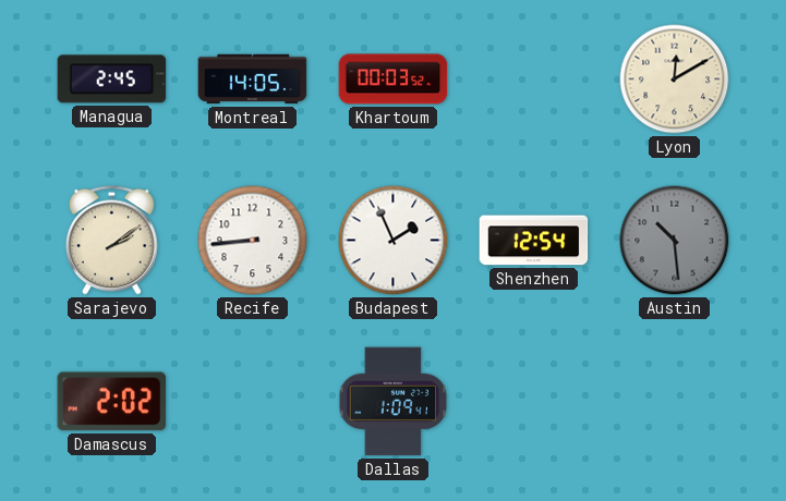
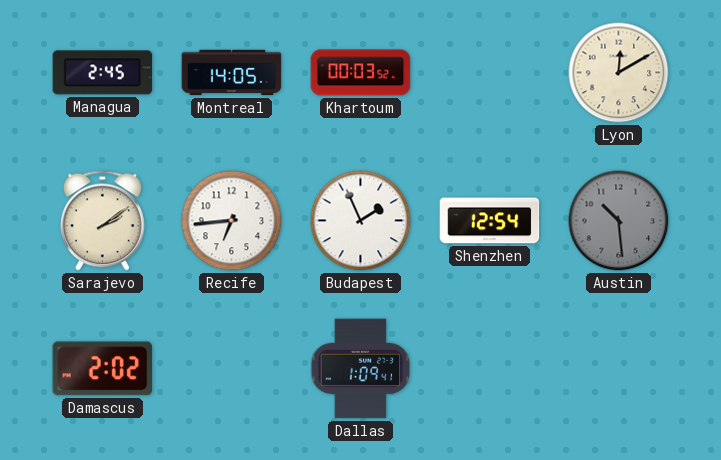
Recife: 8:44 -> 6:44
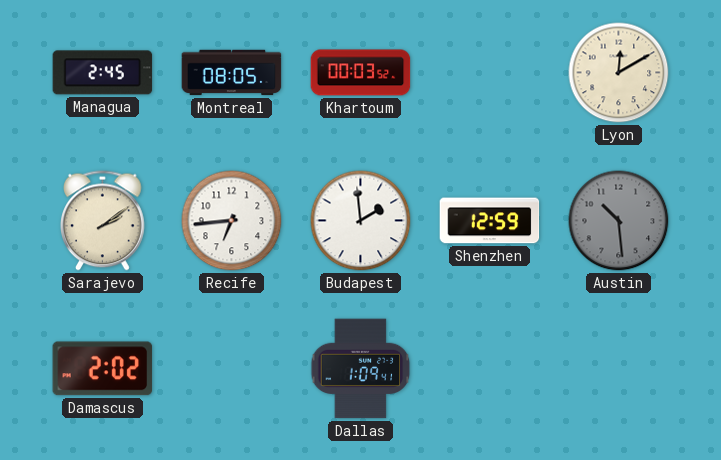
Montreal: 14:05 -> 08:05
Budapest: 1:56 -> 1:59
Shenzhen: 12:54 -> 12:59
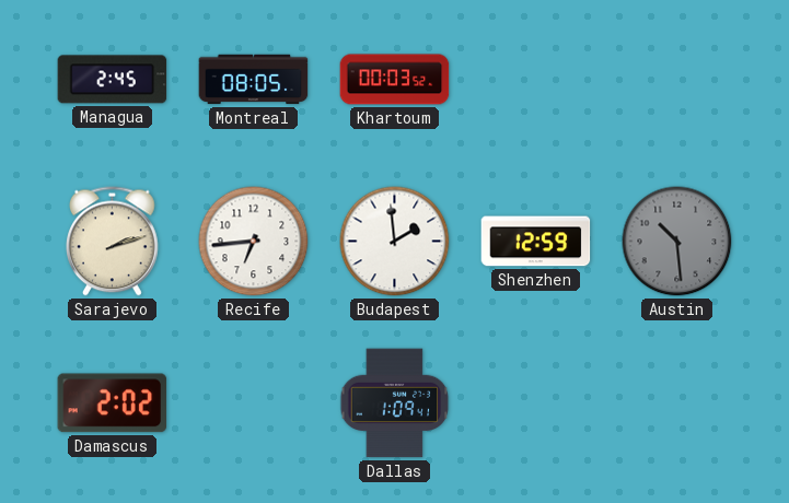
Lyon: 12:10 -> none
Sarajevo: 2:09 -> 2:12
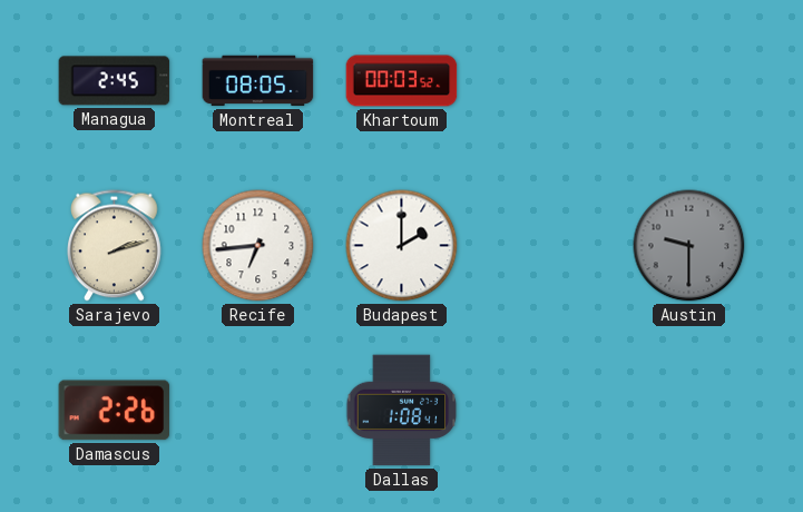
Budapest: 1:59 -> 2:00
Shenzhen: 12:59 -> none
Austin: 10:29 -> 9:30
Damascus: 2:02 -> 2:26
Dallas: 1:09 -> 1:08
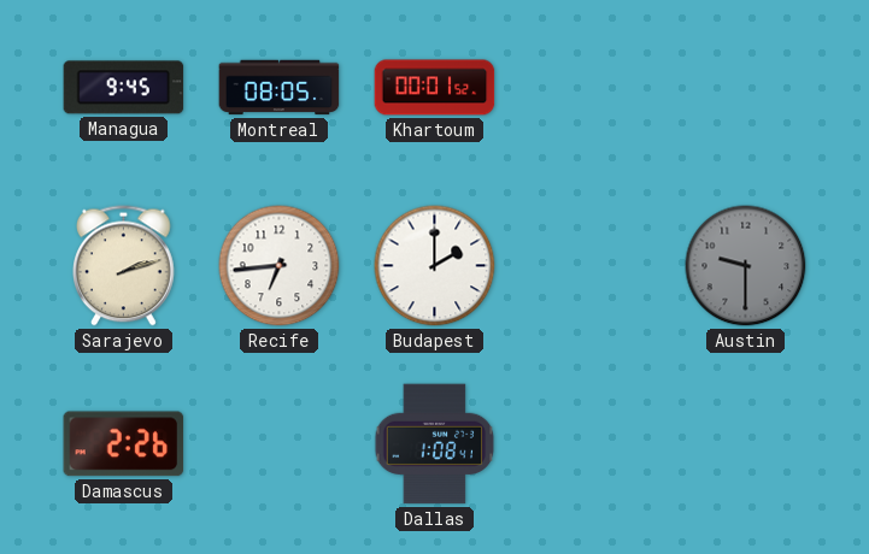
Managua: 2:45 -> 9:45
Khartoum: 00:03 -> 00:01
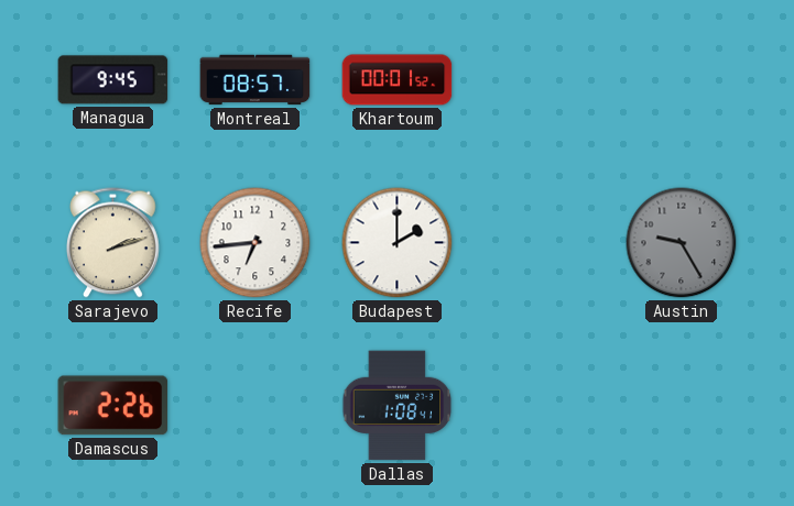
Montreal: 08:05 -> 08:57
Austin: 9:30 -> 9:25
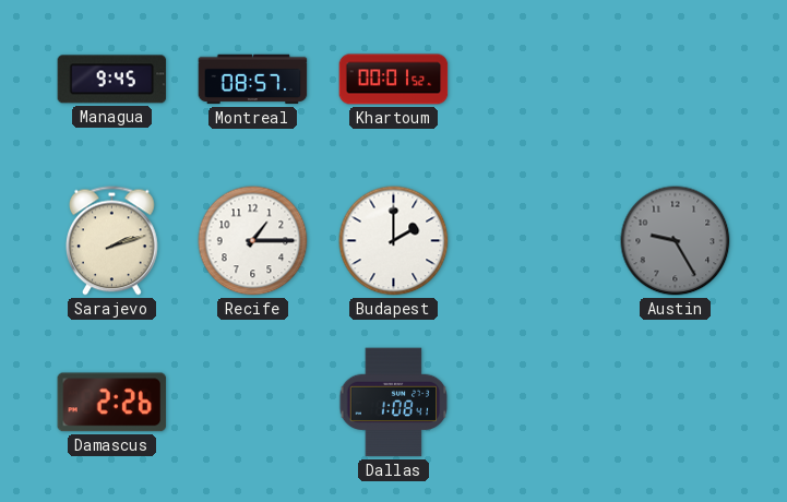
Recife: 6:44 -> 1:15
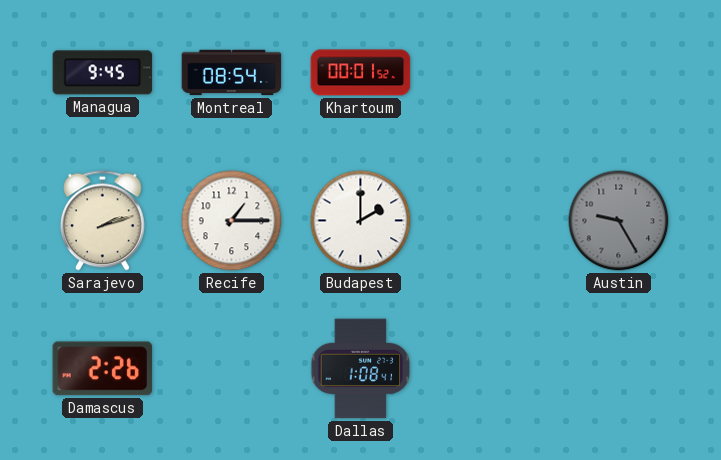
Montreal: 08:57 -> 08:54
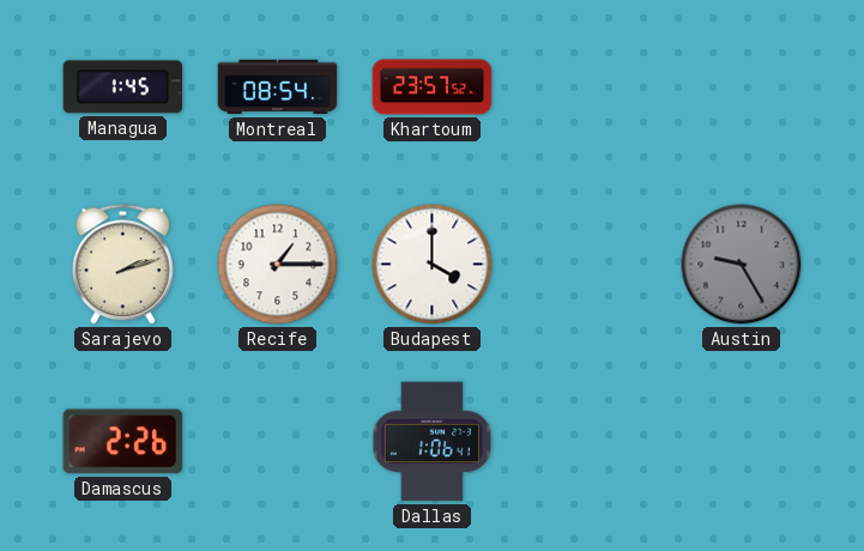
Managua: 9:45 -> 1:45
Khartoum: 00:01 -> 23:57
Budapest: 2:00 -> 4:00
Dallas: 1:08 -> 1:06
